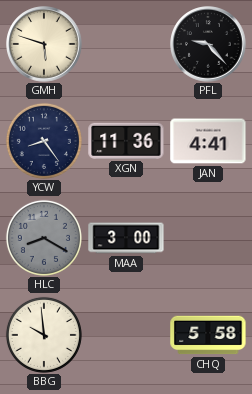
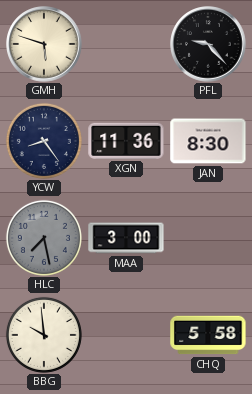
JAN: 4:41 -> 8:30
HLC: 8:20 -> 7:28
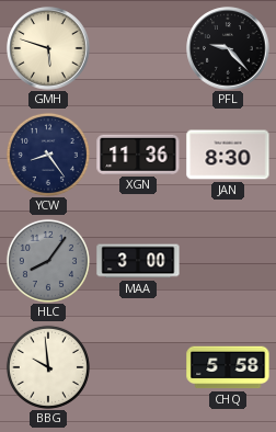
HLC: 7:28 -> 8:06
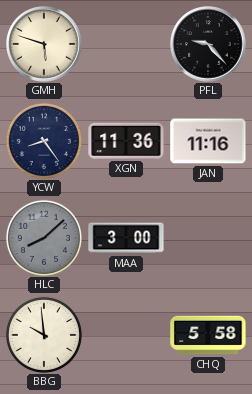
JAN: 8:30 -> 11:16
HLC: 8:06 -> 8:08
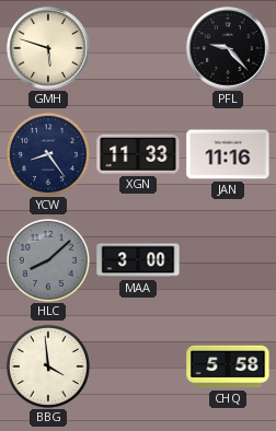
XGN: 11:36 -> 11:33
BBG: 9:59 -> 3:59
